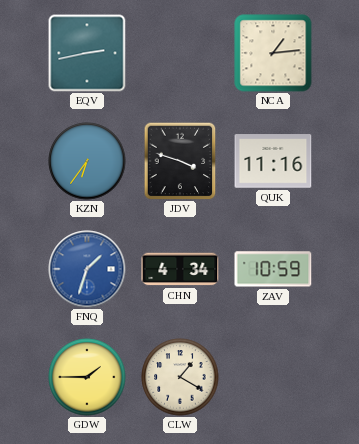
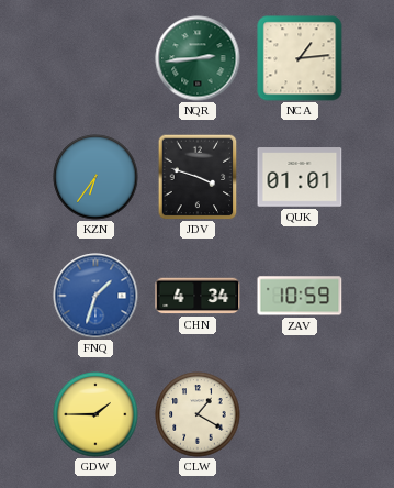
EQV: 2:43 -> none
NQR: none -> 2:44
QUK: 11:16 -> 01:01
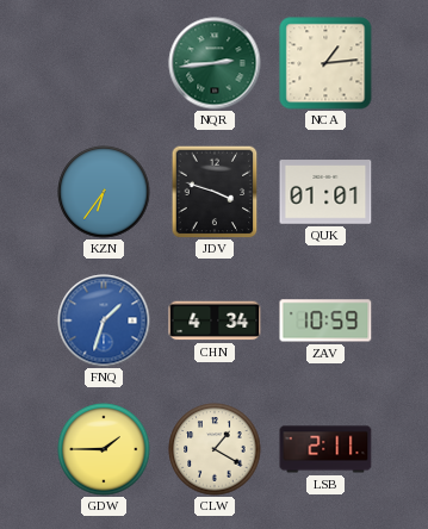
LSB: none -> 2:11
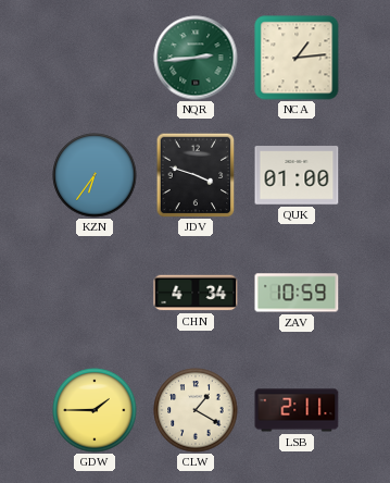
QUK: 01:01 -> 01:00
FNQ: 1:33 -> none
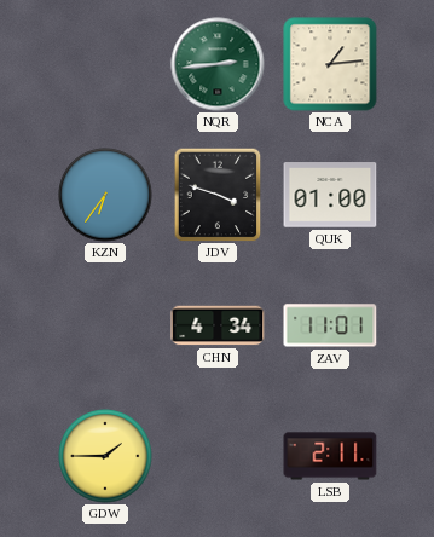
ZAV: 10:59 -> 11:01
CLW: 1:20 -> none
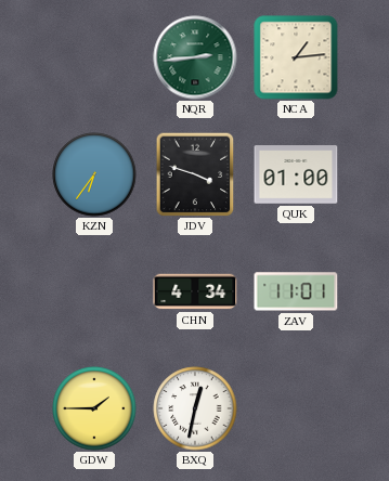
BXQ: none -> 12:32
LSB: 2:11 -> none
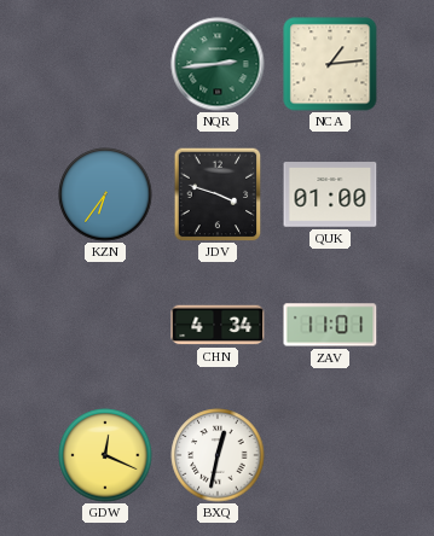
GDW: 1:45 -> 12:19
